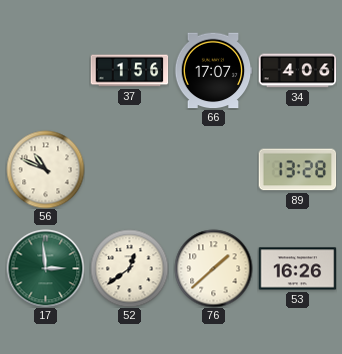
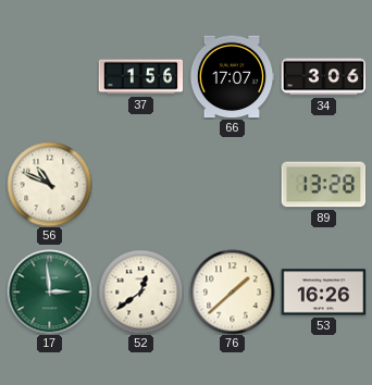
34: 4:06 -> 3:06
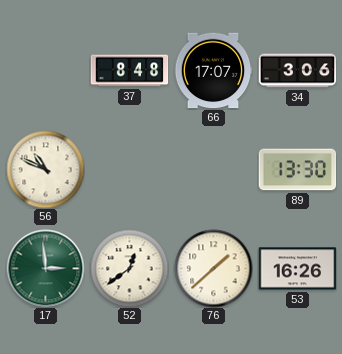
37: 1:56 -> 8:48
89: 13:28 -> 13:30
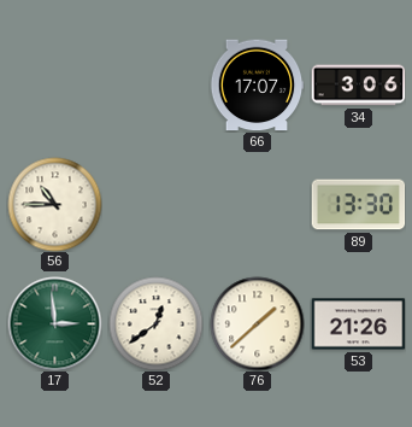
37: 8:48 -> none
56: 10:49 -> 10:45
53: 16:26 -> 21:26
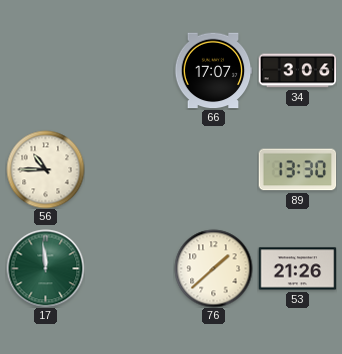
17: 2:59 -> 11:59
52: 12:39 -> none
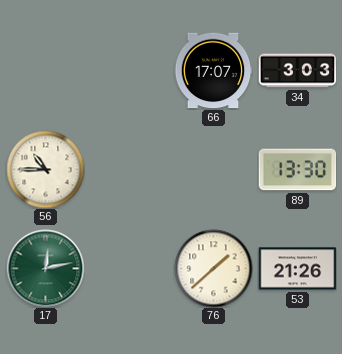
34: 3:06 -> 3:03
17: 11:59 -> 12:13
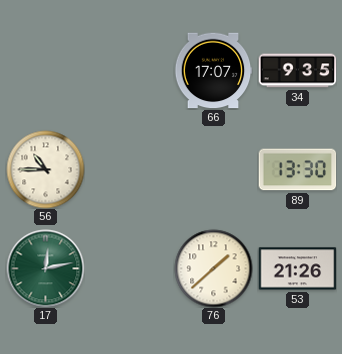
34: 3:03 -> 9:35
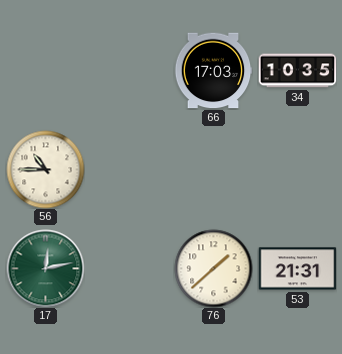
66: 17:07 -> 17:03
34: 9:35 -> 10:35
89: 13:30 -> none
53: 21:26 -> 21:31
